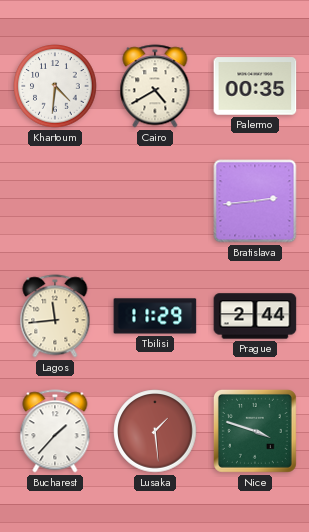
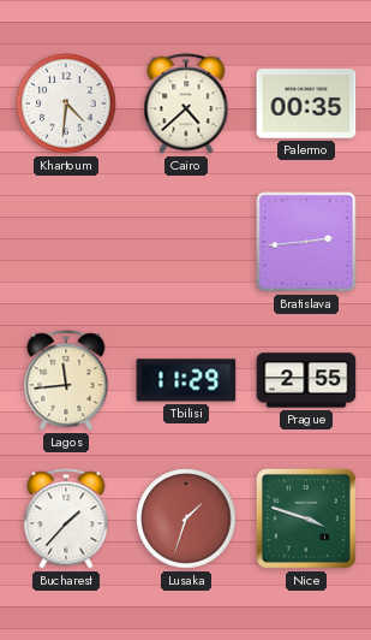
Cairo: 4:40 -> 4:38
Prague: 2:44 -> 2:55
Lusaka: 1:29 -> 1:33
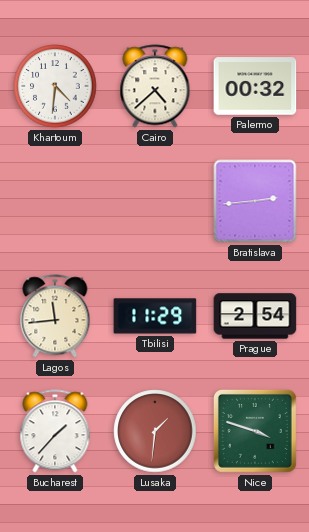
Palermo: 00:35 -> 00:32
Prague: 2:55 -> 2:54
Lusaka: 1:33 -> 1:31
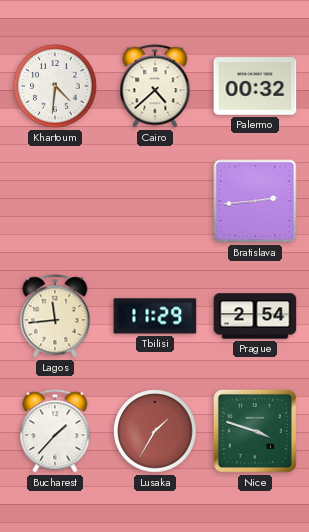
Lusaka: 1:31 -> 1:35
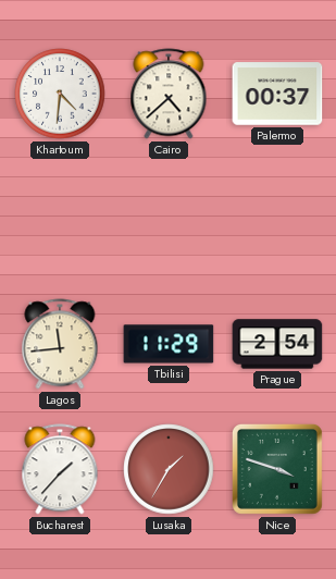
Palermo: 00:32 -> 00:37
Bratislava: 2:44 -> none
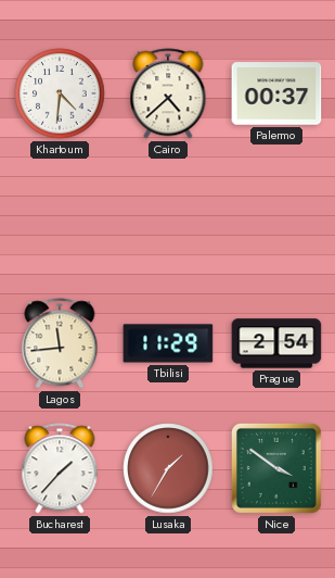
Nice: 3:48 -> 3:51
